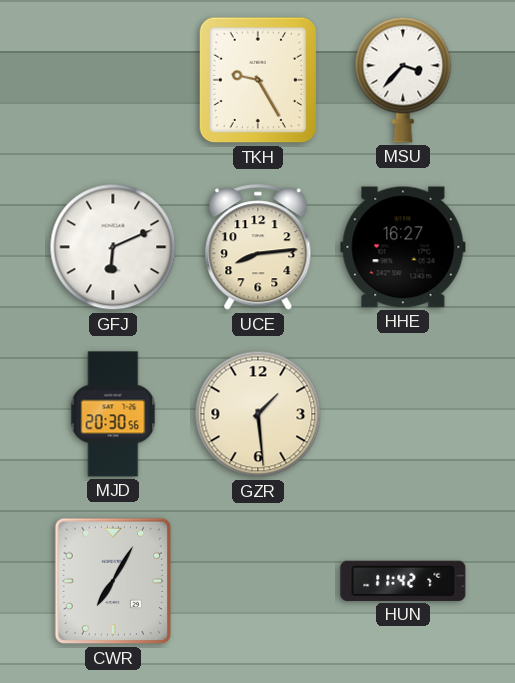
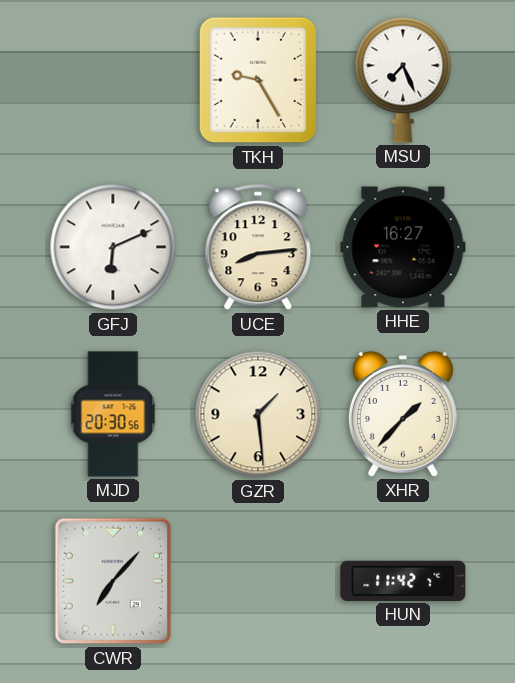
MSU: 3:37 -> 7:26
XHR: none -> 1:37
CWR: 7:05 -> 7:07
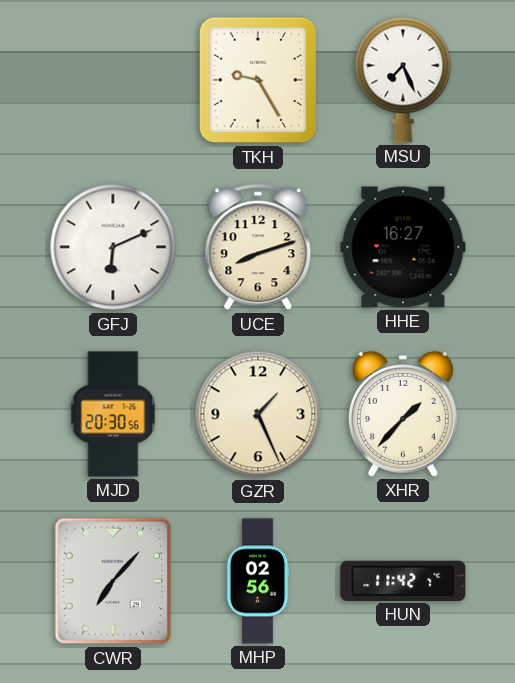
UCE: 8:14 -> 8:12
GZR: 1:29 -> 1:26
MHP: none -> 02:56
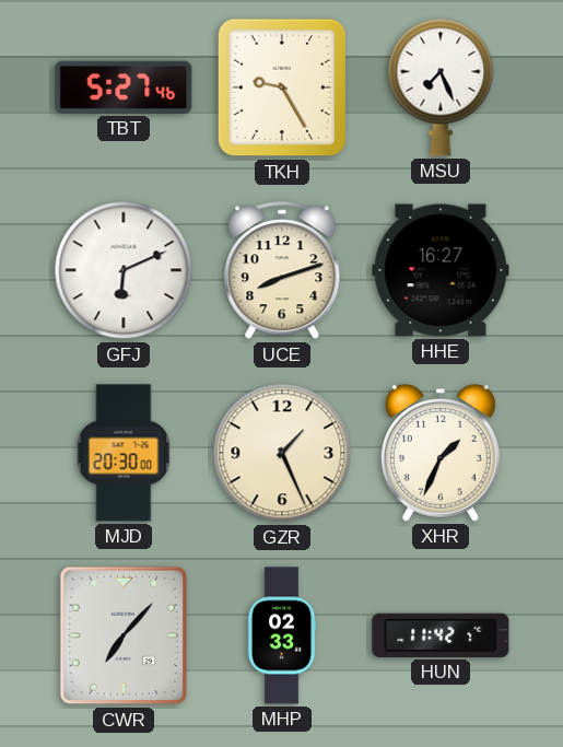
TBT: none -> 5:27
MJD: 20:30:56 -> 20:30:00
XHR: 1:37 -> 1:34
MHP: 02:56 -> 02:33
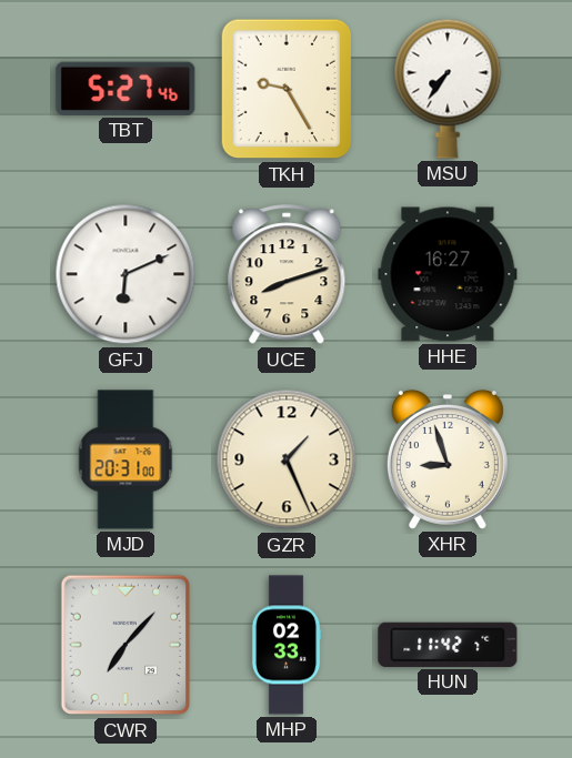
MSU: 7:26 -> 7:36
MJD: 20:30 -> 20:31
XHR: 1:34 -> 8:57
